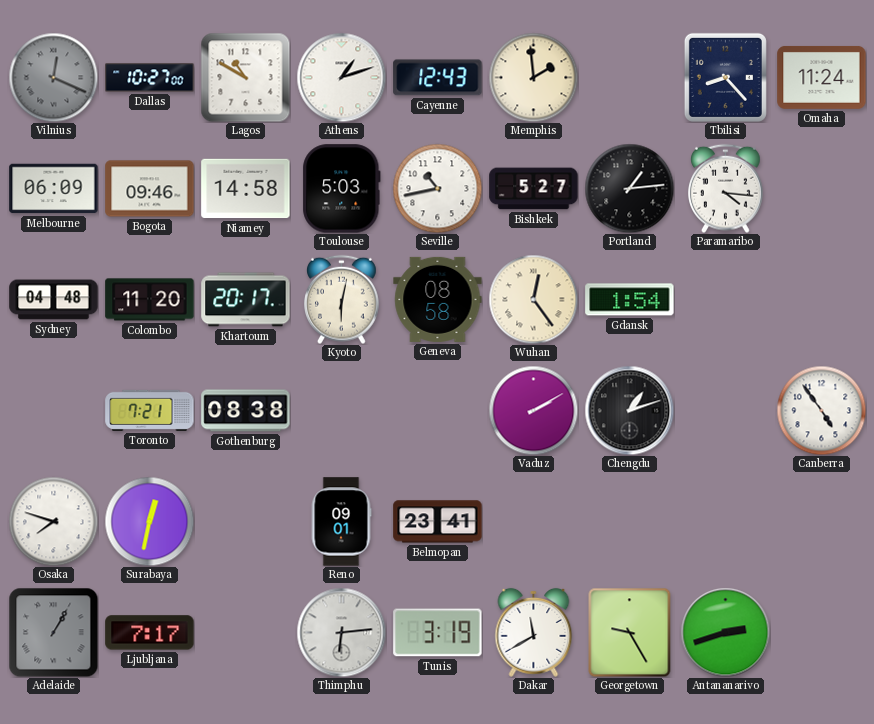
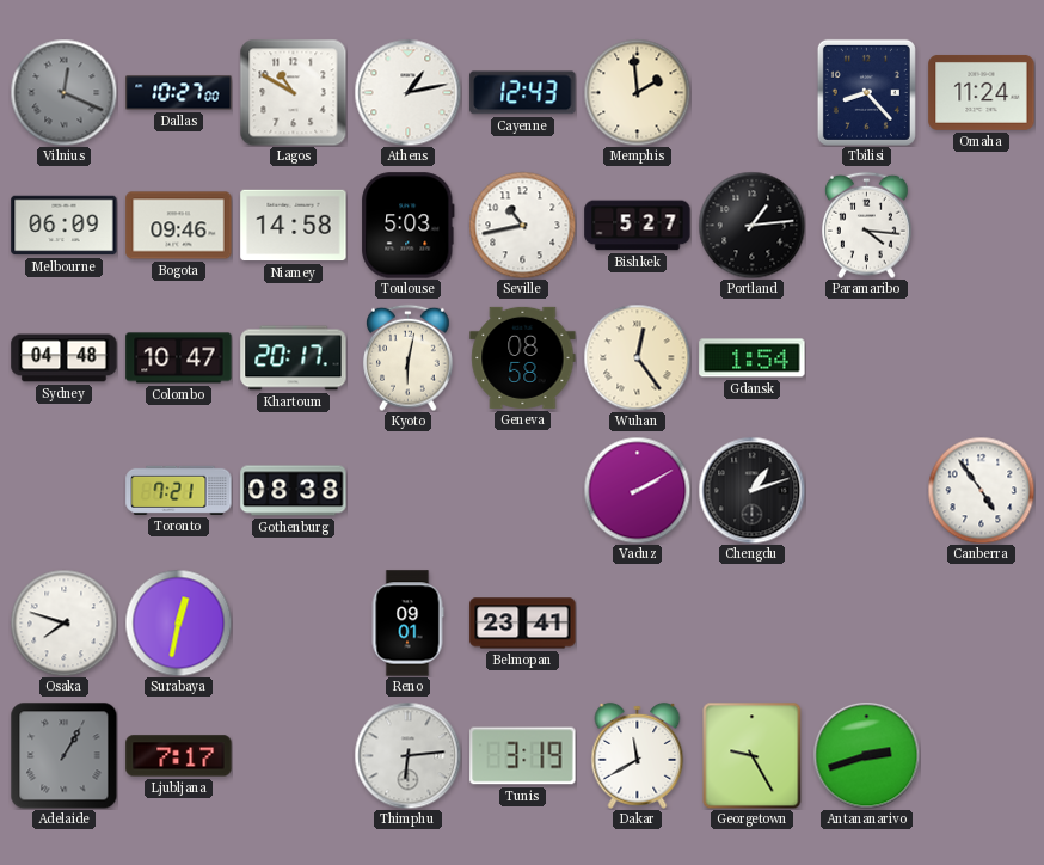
Athens: 1:12 -> 1:13
Colombo: 11:20 -> 10:47
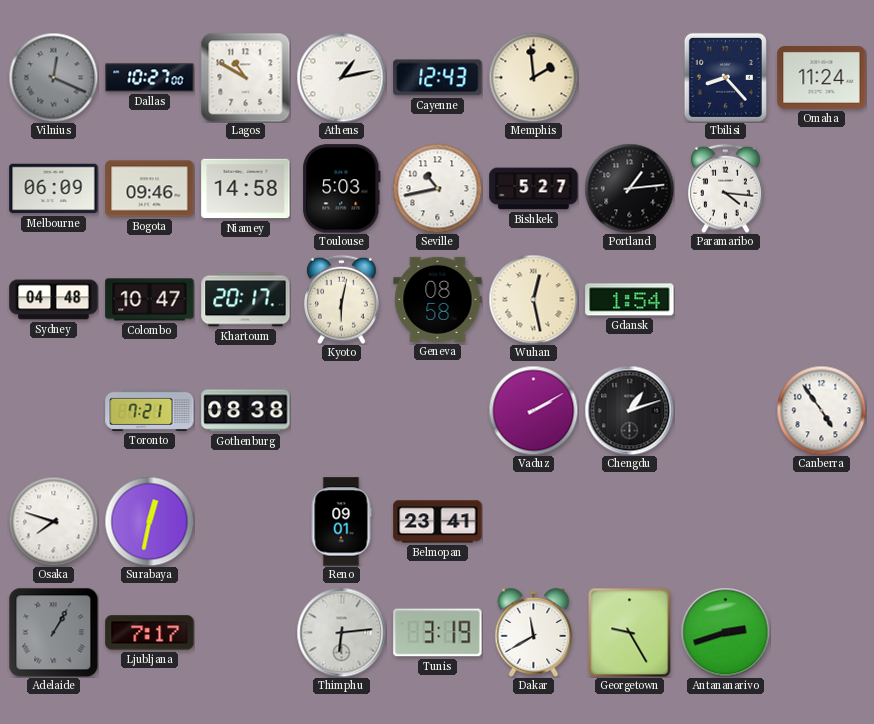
Wuhan: 12:24 -> 12:28
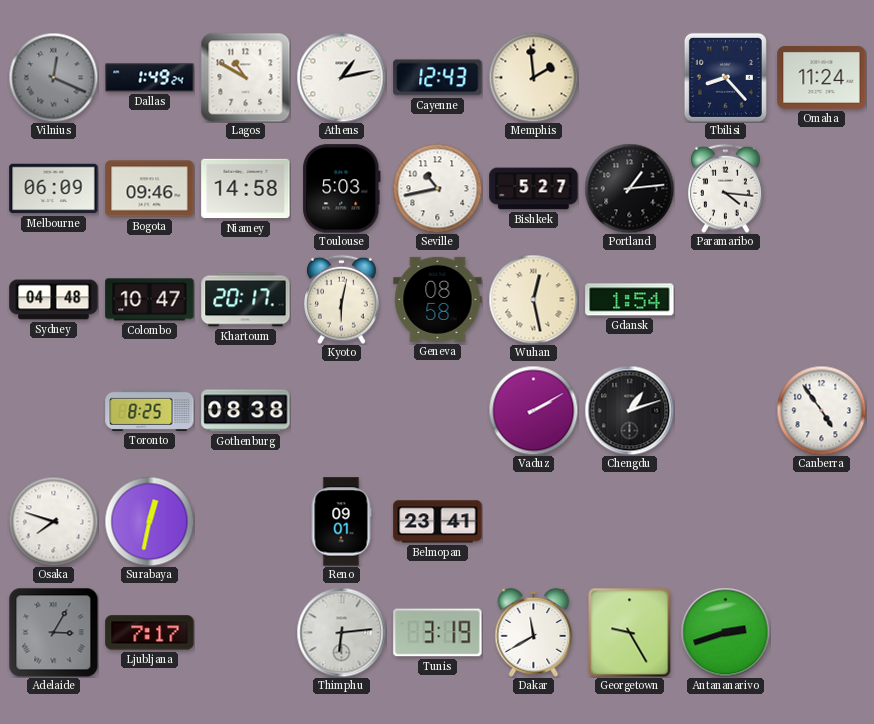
Dallas: 10:27 -> 1:49
Toronto: 7:21 -> 8:25
Adelaide: 1:05 -> 3:05
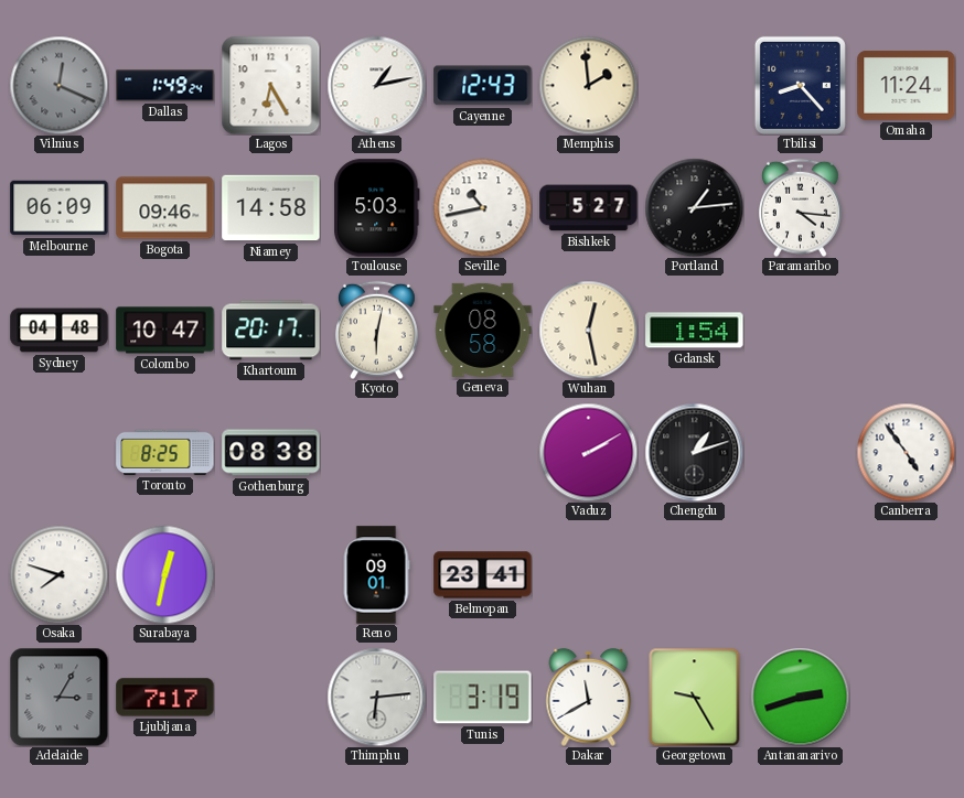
Lagos: 10:50 -> 6:25
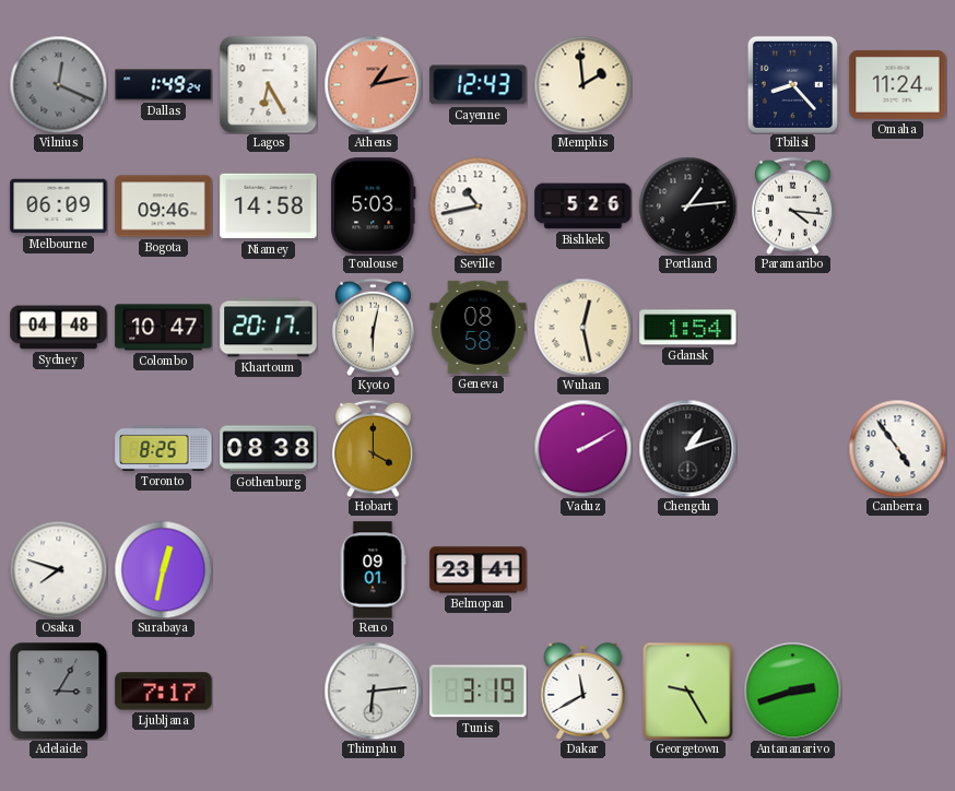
Athens dial: white -> salmon
Bishkek: 5:27 -> 5:26
Hobart: none -> 4:00
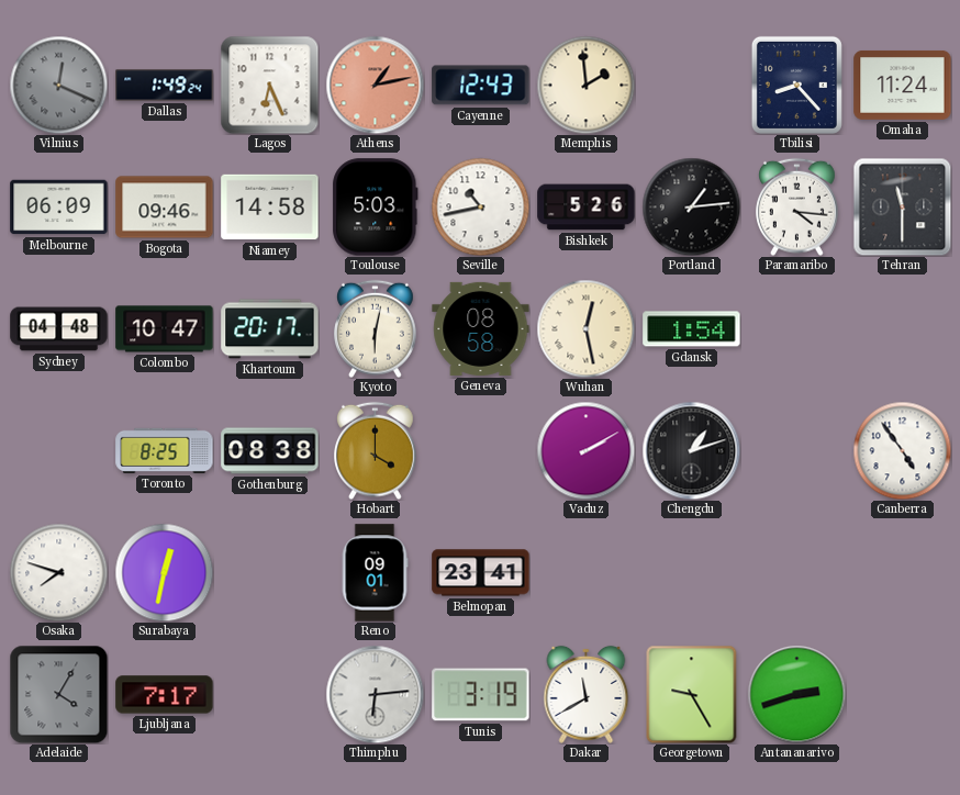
Lagos: 6:25 -> 6:26
Tehran: none -> 11:30
Adelaide: 3:05 -> 4:05
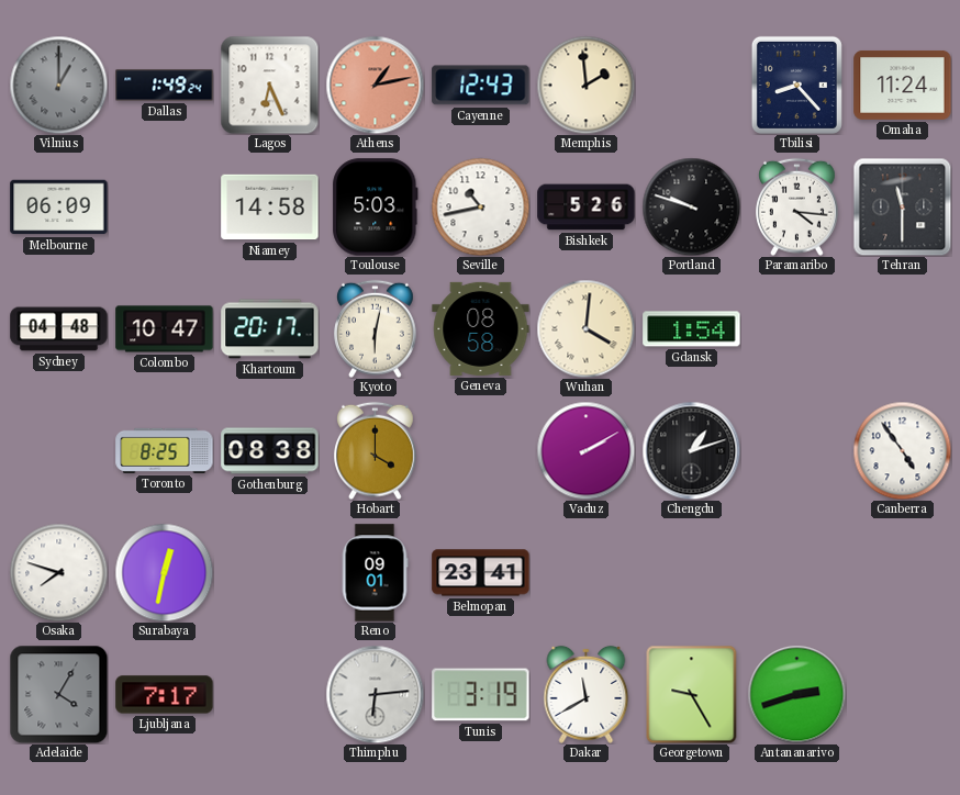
Vilnius: 12:19 -> 1:00
Bogota: 09:46 -> none
Portland: 1:14 -> 9:48
Wuhan: 12:28 -> 4:01
